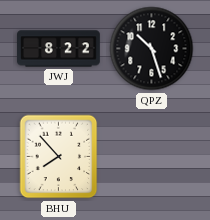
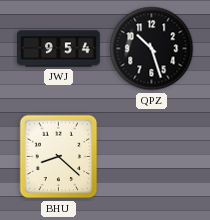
JWJ: 8:22 -> 9:54
BHU: 7:53 -> 8:22
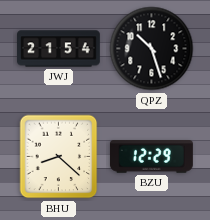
JWJ: 9:54 -> 21:54
BZU: none -> 12:29
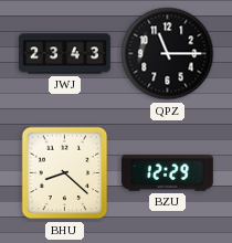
JWJ: 21:54 -> 23:43
QPZ: 10:27 -> 11:15
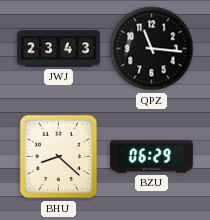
QPZ: 11:15 -> 11:16
BZU: 12:29 -> 06:29
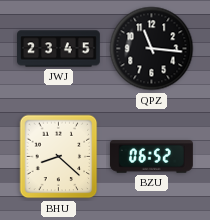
JWJ: 23:43 -> 23:45
BZU: 06:29 -> 06:52
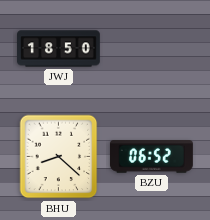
JWJ: 23:45 -> 18:50
QPZ: 11:16 -> none
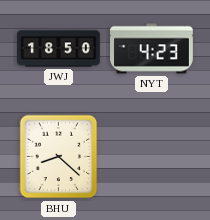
NYT: none -> 4:23
BZU: 06:52 -> none
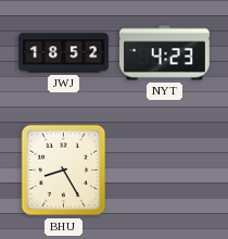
JWJ: 18:50 -> 18:52
BHU: 8:22 -> 8:25
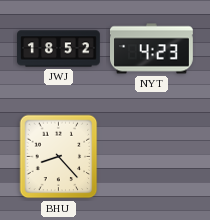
BHU: 8:25 -> 8:23
